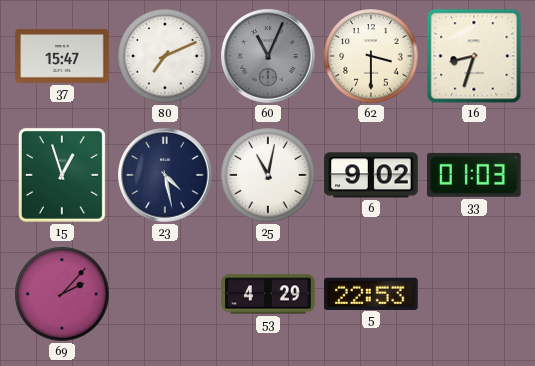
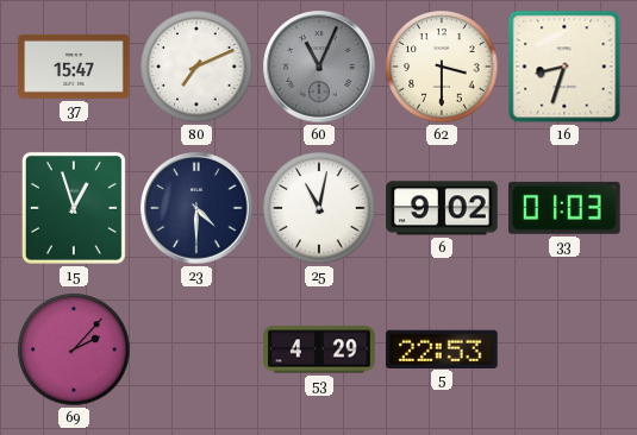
23: 4:28 -> 4:30
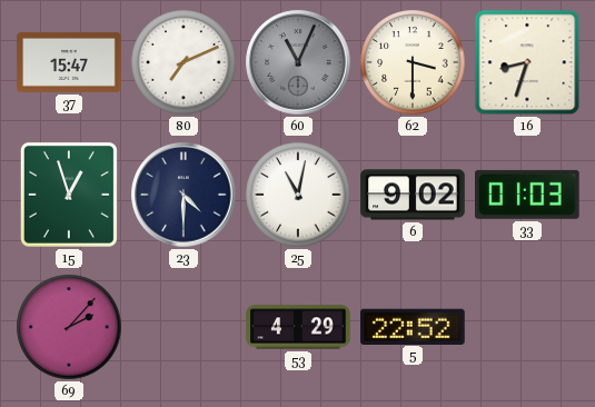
5: 22:53 -> 22:52
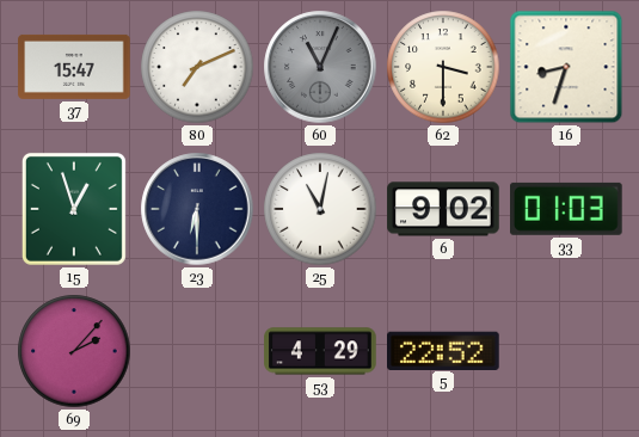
23: 4:30 -> 6:30
